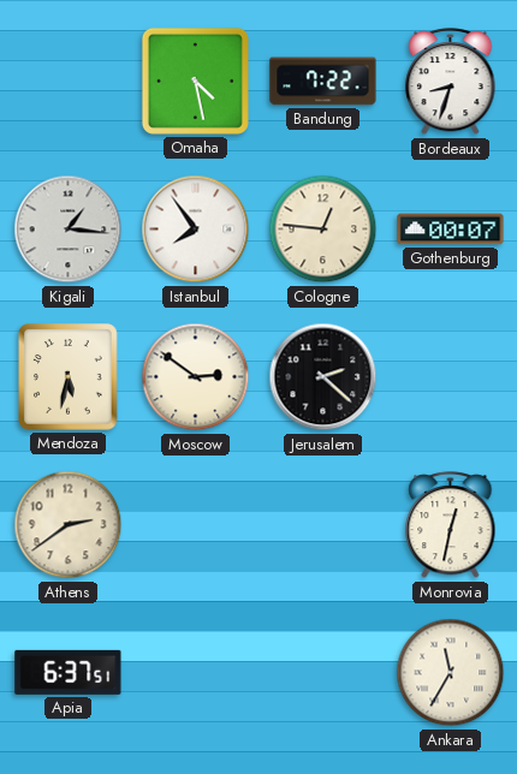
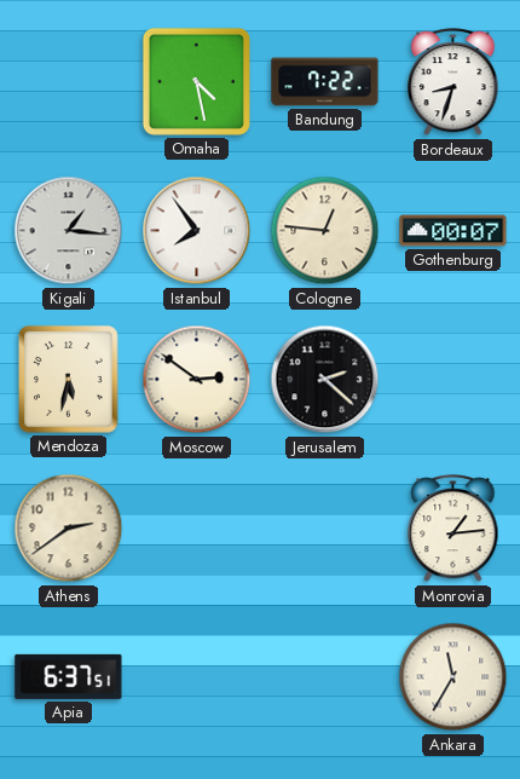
Monrovia: 12:32 -> 1:14
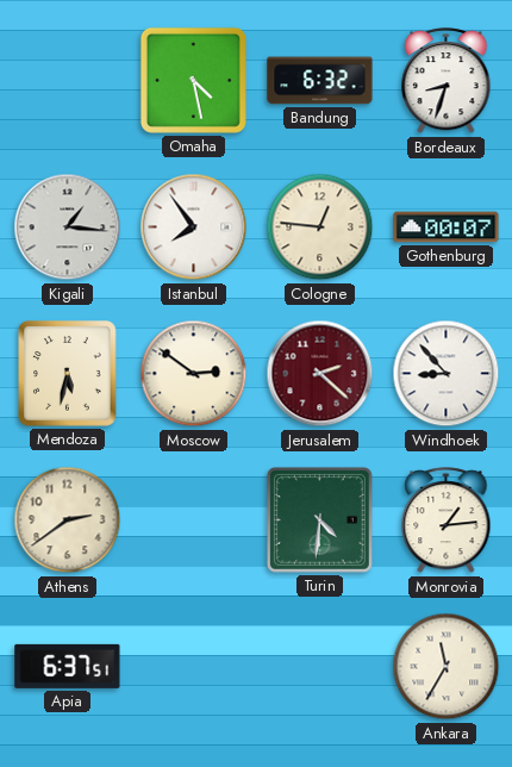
Bandung: 7:22 -> 6:32
Jerusalem dial: black -> burgundy
Windhoek: none -> 8:53
Turin: none -> 4:31
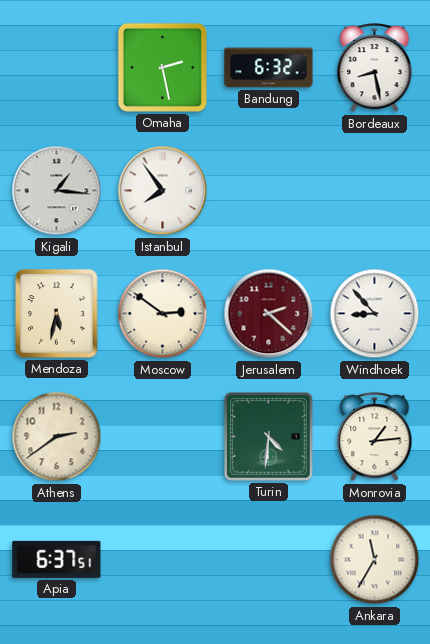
Omaha: 4:28 -> 2:28
Bordeaux: 8:33 -> 8:28
Cologne: 12:46 -> none
Gothenburg: 00:07 -> none
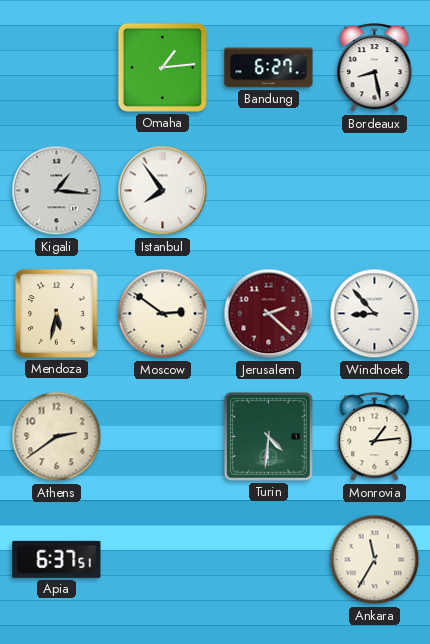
Omaha: 2:28 -> 1:14
Bandung: 6:32 -> 6:27
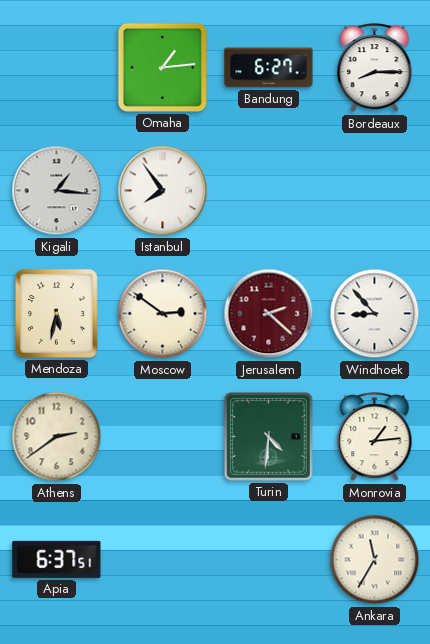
Bordeaux: 8:28 -> 8:15
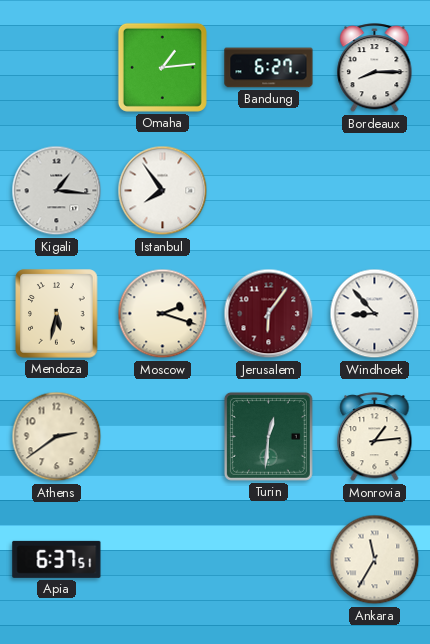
Moscow: 2:51 -> 2:18
Jerusalem: 2:22 -> 6:06
Turin: 4:31 -> 12:31
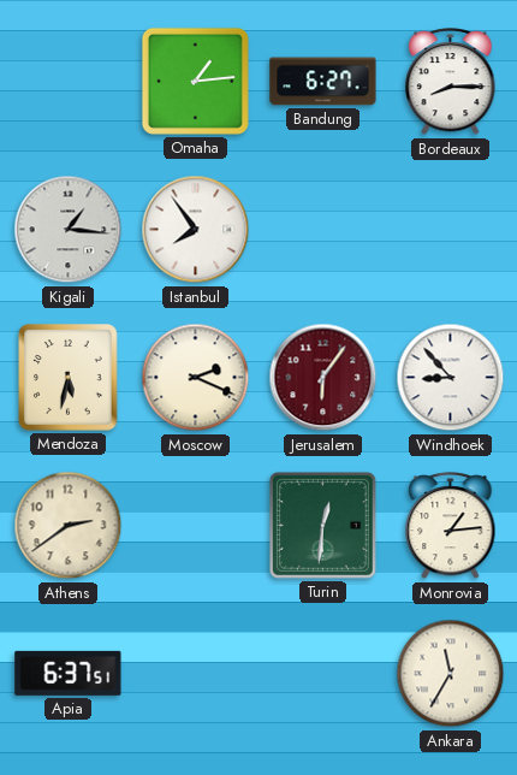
Moscow: 2:18 -> 2:19
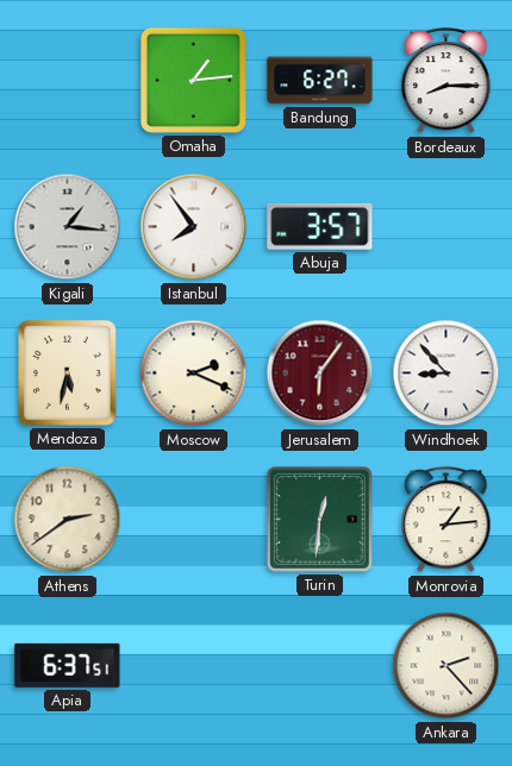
Abuja: none -> 3:57
Ankara: 11:35 -> 2:23
